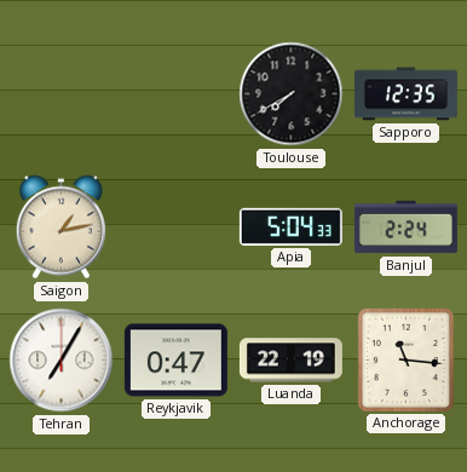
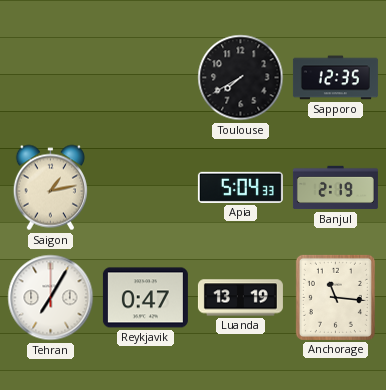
Banjul: 2:24 -> 2:19
Luanda: 22:19 -> 13:19
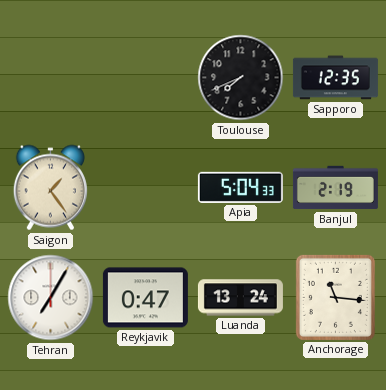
Toulouse: 7:40 -> 7:41
Saigon: 1:13 -> 1:24
Luanda: 13:19 -> 13:24
